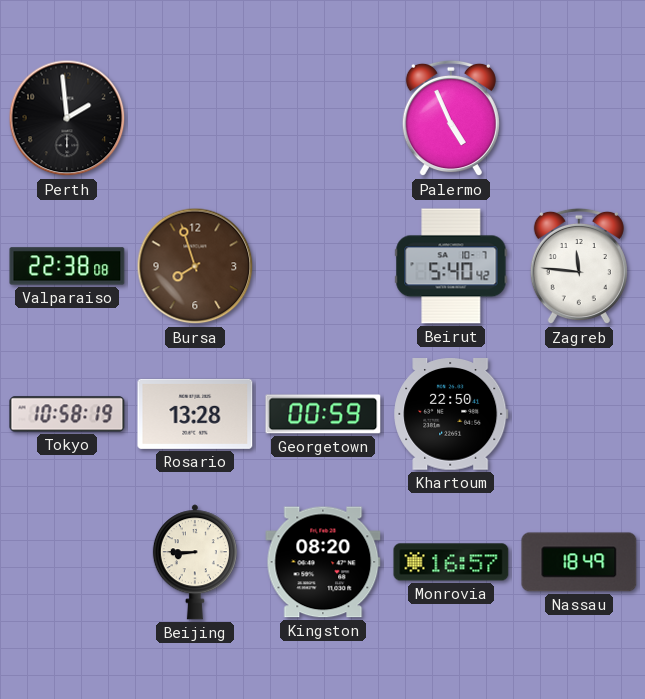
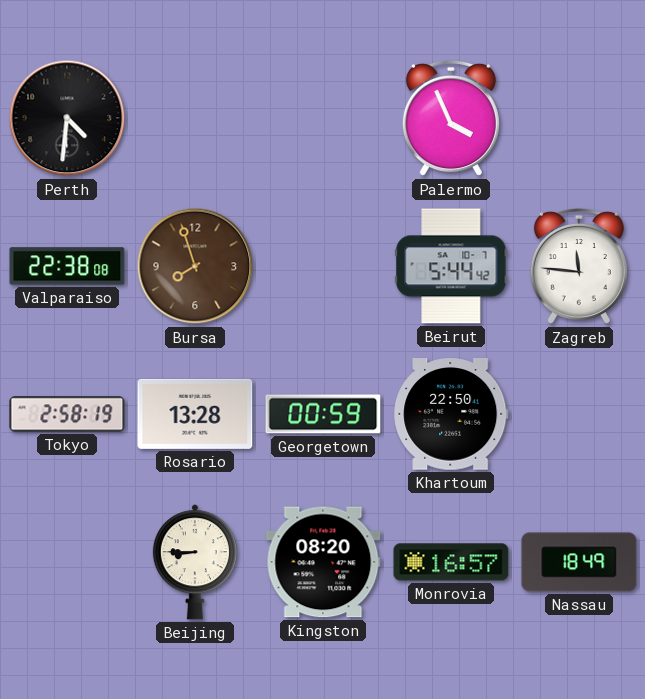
Perth: 1:59 -> 4:31
Palermo: 4:56 -> 3:56
Beirut: 5:40 -> 5:44
Tokyo: 10:58 -> 2:58
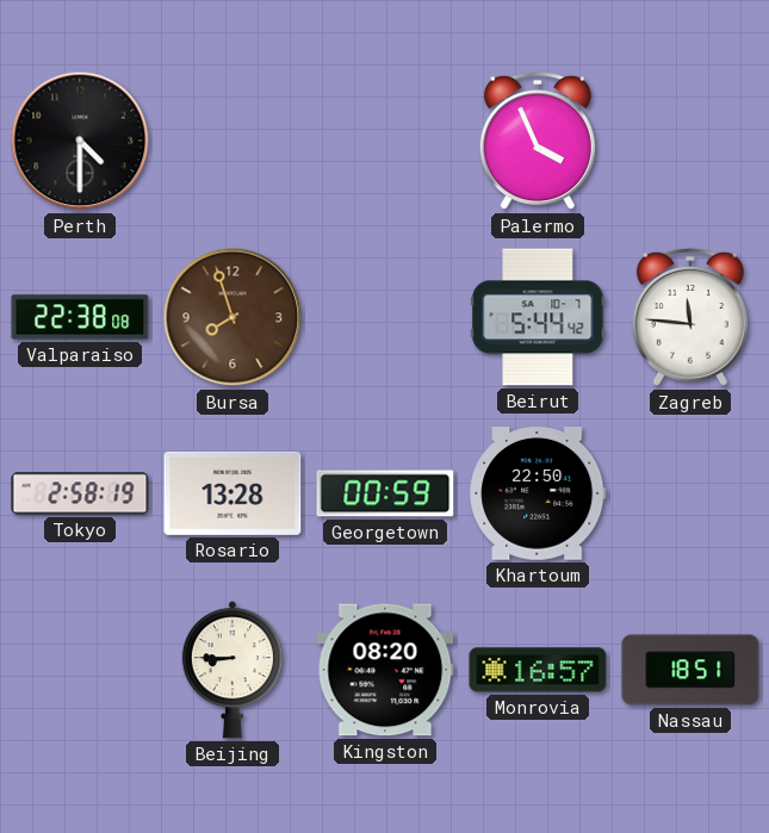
Perth: 4:31 -> 4:30
Nassau: 18:49 -> 18:51
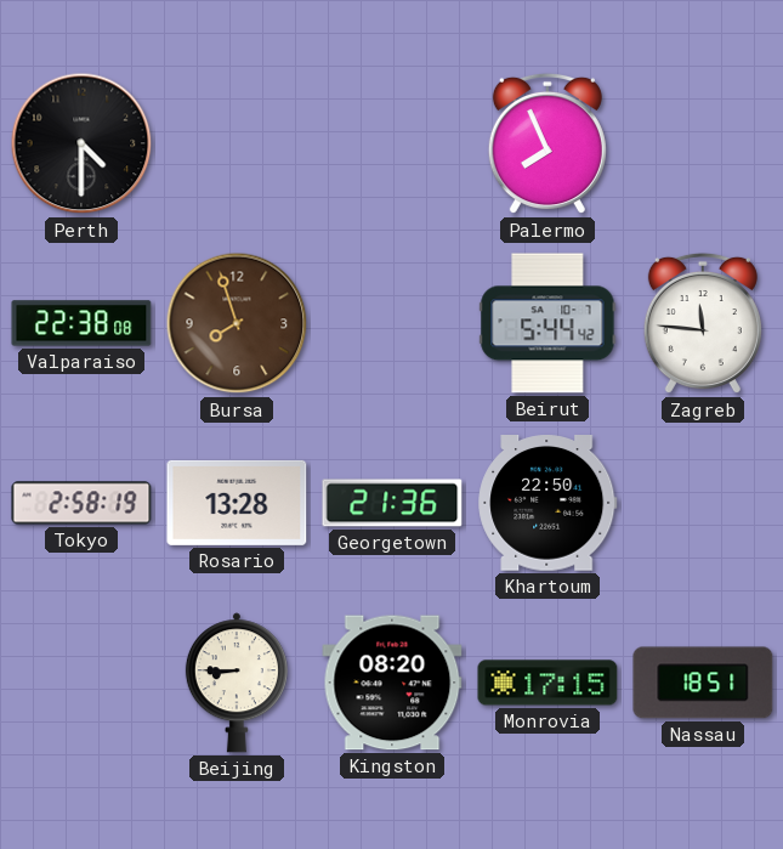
Palermo: 3:56 -> 7:56
Georgetown: 00:59 -> 21:36
Monrovia: 16:57 -> 17:15
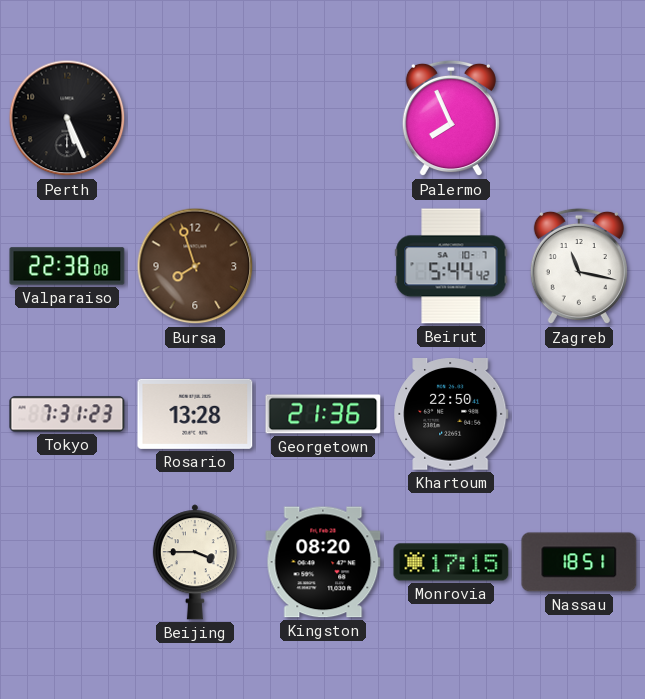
Perth: 4:30 -> 5:26
Zagreb: 11:46 -> 11:17
Tokyo: 2:58 -> 7:31
Beijing: 8:45 -> 3:45
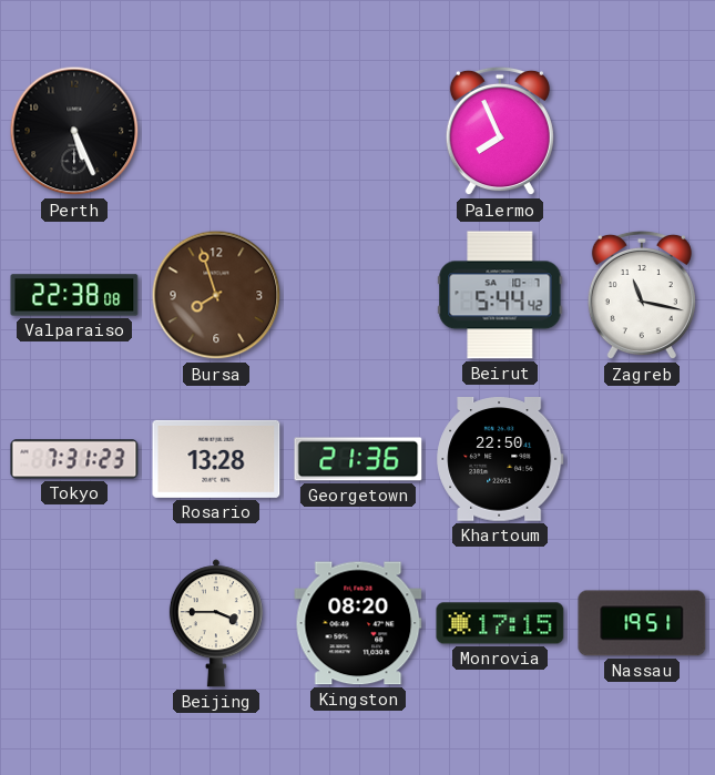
Nassau: 18:51 -> 19:51
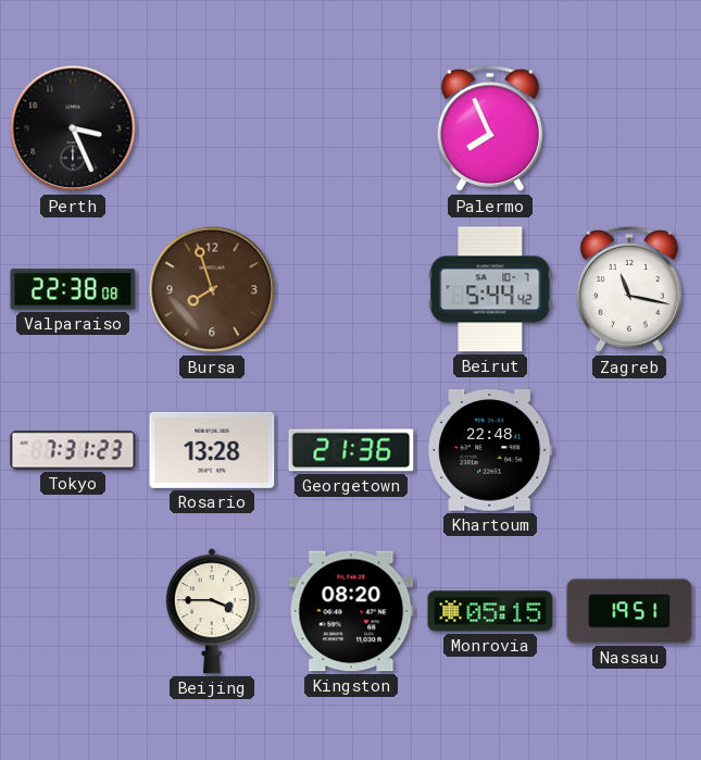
Perth: 5:26 -> 3:26
Khartoum: 22:50 -> 22:48
Monrovia: 17:15 -> 05:15
